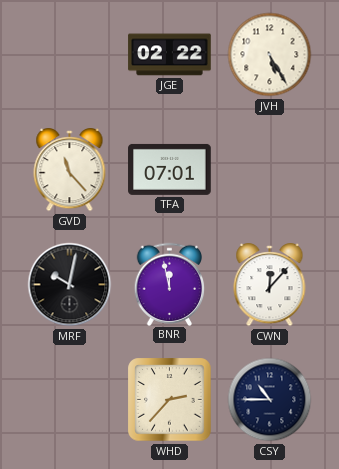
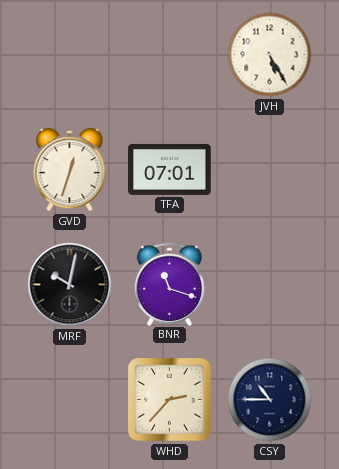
JGE: 02:22 -> none
GVD: 11:23 -> 12:33
BNR: 11:58 -> 11:18
CWN: 12:07 -> none
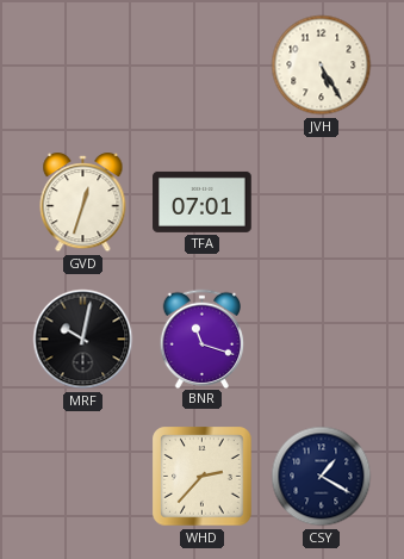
CSY: 10:45 -> 1:20
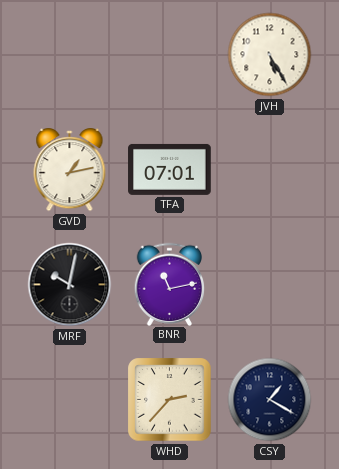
GVD: 12:33 -> 1:13
BNR: 11:18 -> 11:13
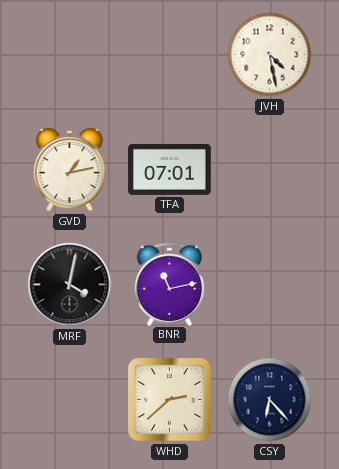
JVH: 5:25 -> 4:28
MRF: 10:02 -> 4:02
WHD: 2:37 -> 2:38
CSY: 1:20 -> 6:23
